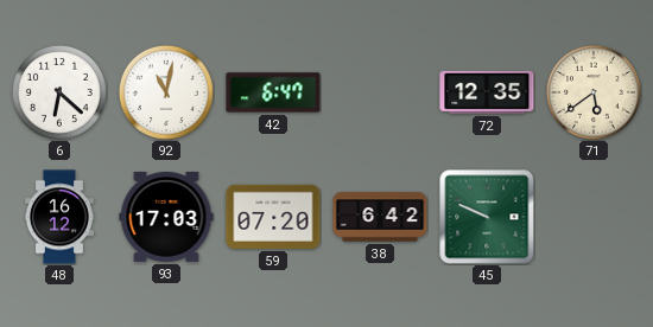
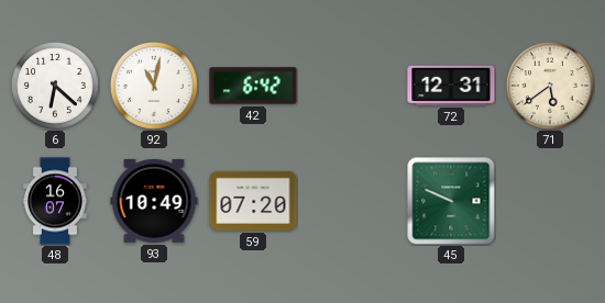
42: 6:47 -> 6:42
72: 12:35 -> 12:31
48: 16:12 -> 16:07
93: 17:03 -> 10:49
38: 6:42 -> none
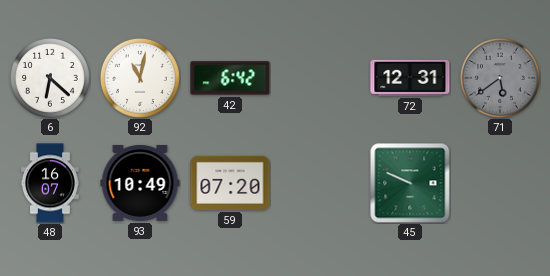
71 dial: cream -> grey
